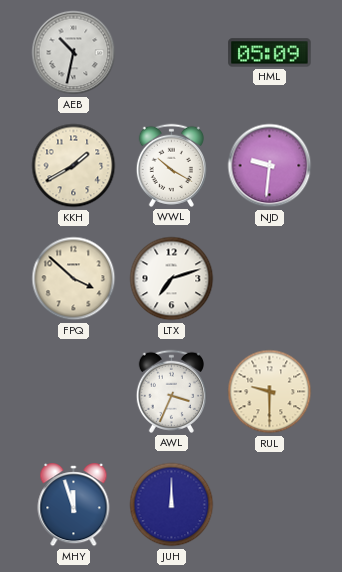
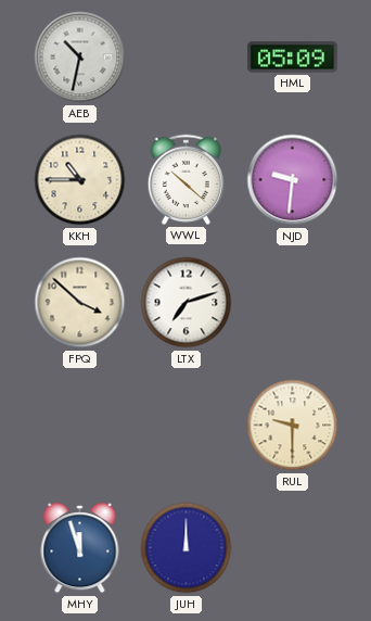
KKH: 1:40 -> 10:45
WWL: 10:20 -> 10:22
AWL: 3:34 -> none
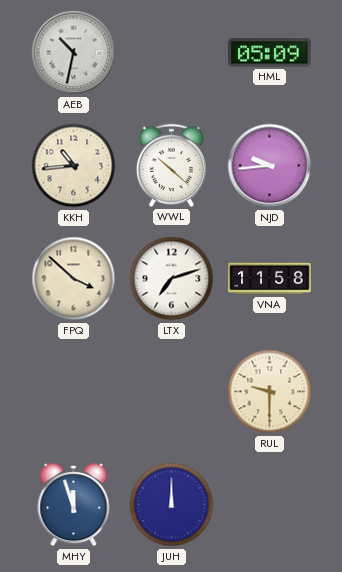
KKH: 10:45 -> 10:44
NJD: 9:31 -> 9:44
VNA: none -> 11:58
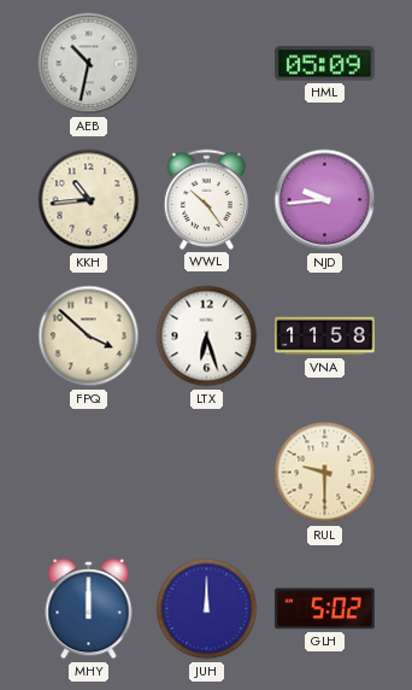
WWL: 10:22 -> 10:24
LTX: 7:12 -> 6:27
MHY: 11:57 -> 12:00
GLH: none -> 5:02
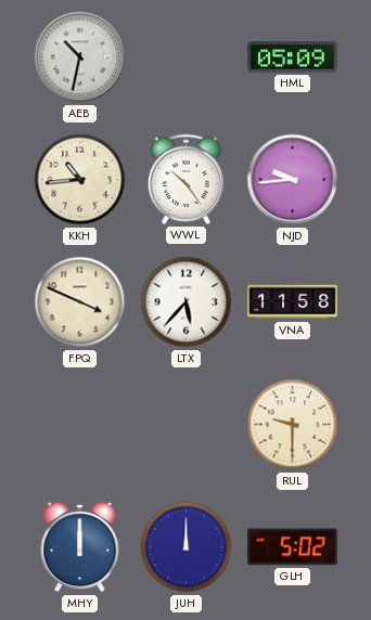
FPQ: 3:52 -> 3:49
LTX: 6:27 -> 5:37
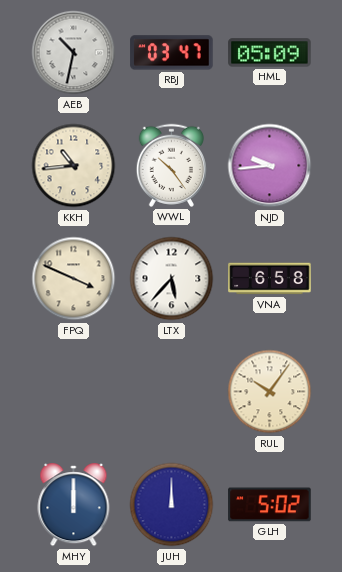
RBJ: none -> 03:47
VNA: 11:58 -> 6:58
RUL: 9:30 -> 10:06
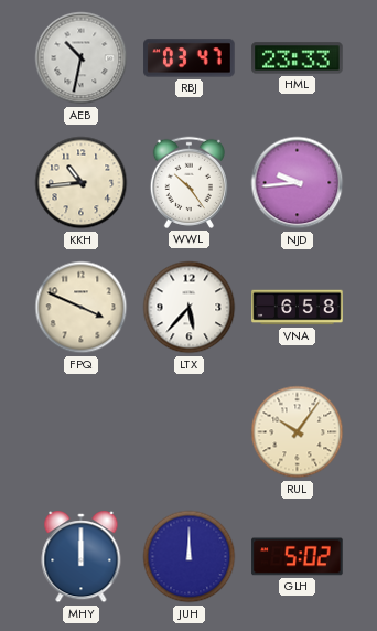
HML: 05:09 -> 23:33
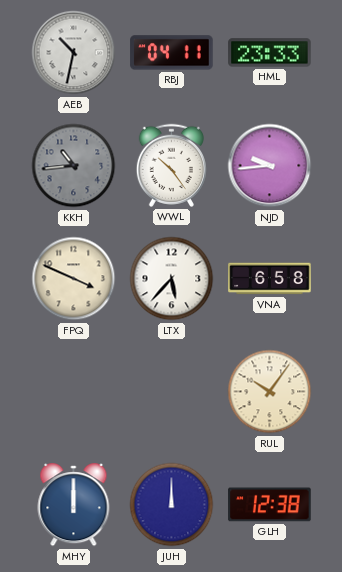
RBJ: 03:47 -> 04:11
KKH dial: cream -> grey
GLH: 5:02 -> 12:38
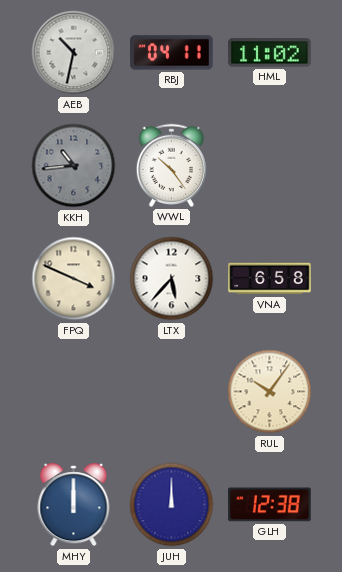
HML: 23:33 -> 11:02
NJD: 9:44 -> none
